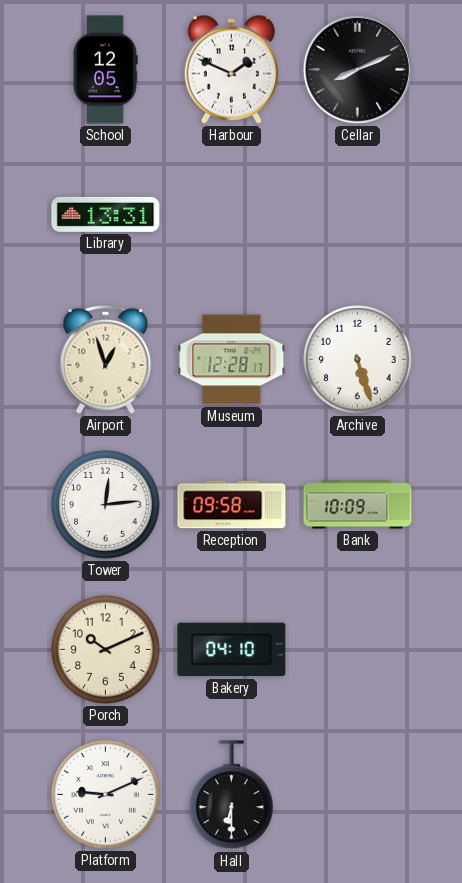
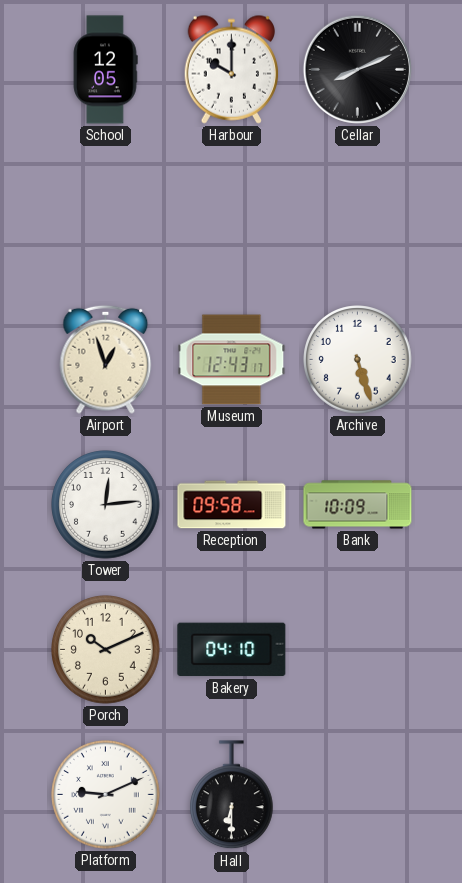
Harbour: 1:49 -> 10:00
Library: 13:31 -> none
Museum: 12:28 -> 12:43
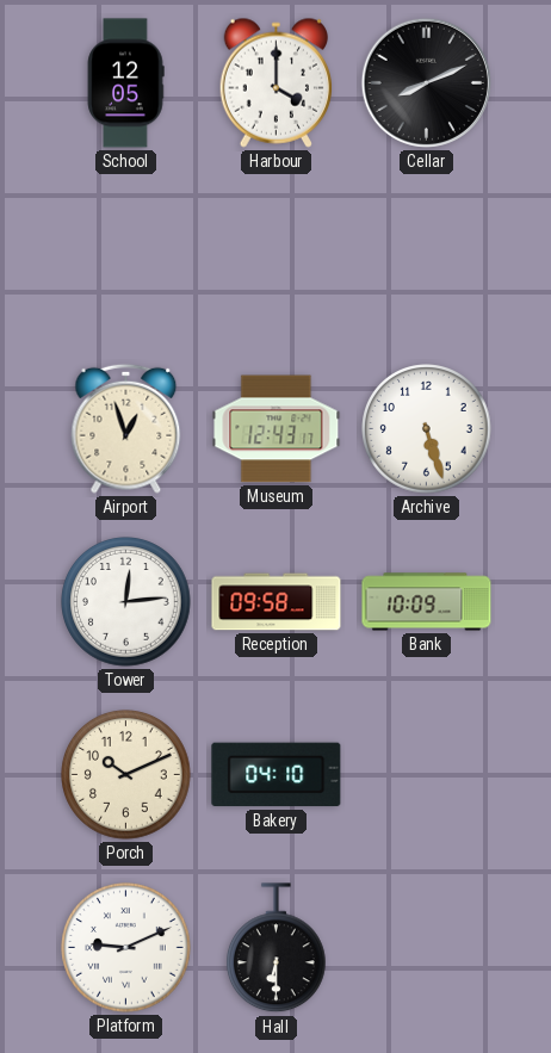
Harbour: 10:00 -> 4:00
